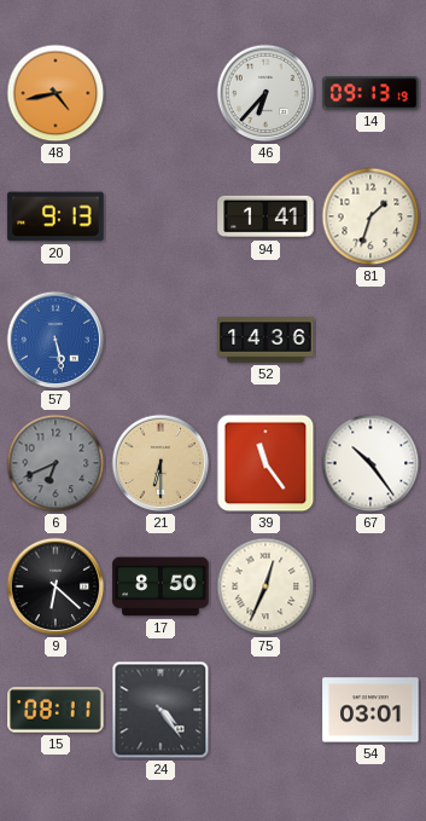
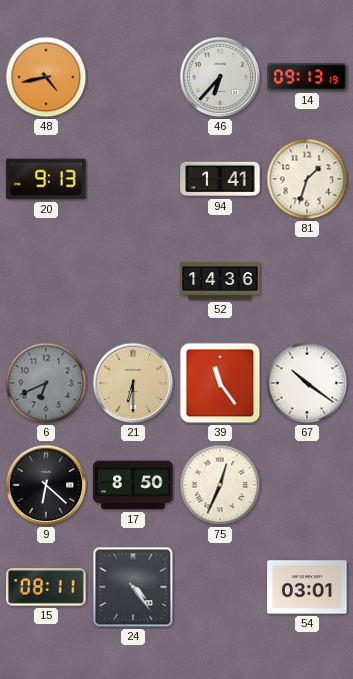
57: 5:28 -> none
67: 10:24 -> 10:21
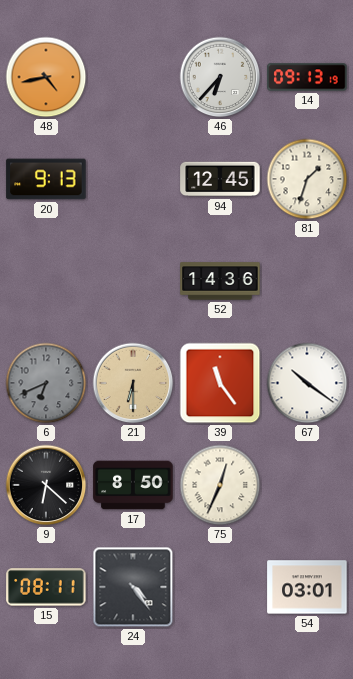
94: 1:41 -> 12:45
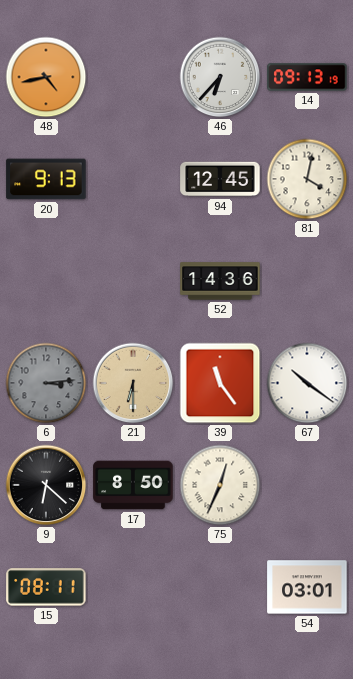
81: 1:33 -> 4:02
6: 6:41 -> 3:14
24: 4:24 -> none
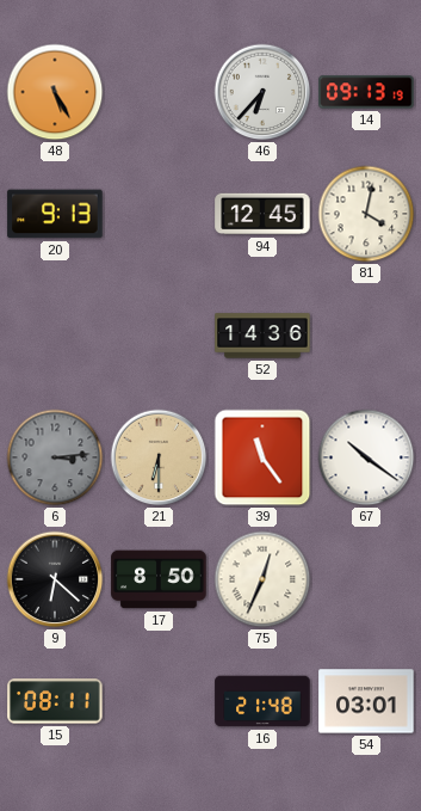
48: 4:43 -> 5:25
16: none -> 21:48
